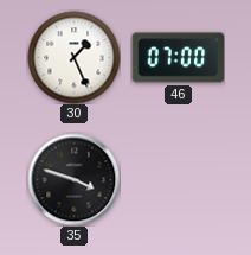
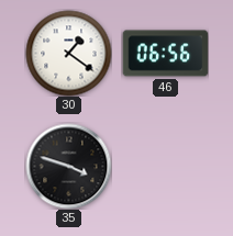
30: 1:26 -> 1:21
46: 07:00 -> 06:56
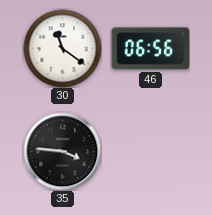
30: 1:21 -> 11:21
35: 3:48 -> 3:46
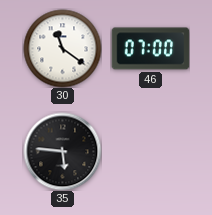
46: 06:56 -> 07:00
35: 3:46 -> 5:46
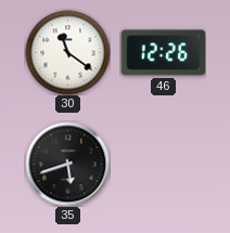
46: 07:00 -> 12:26
35: 5:46 -> 5:42
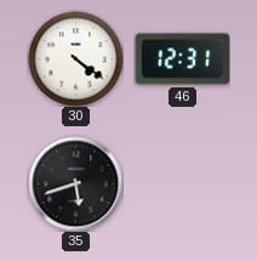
30: 11:21 -> 4:21
46: 12:26 -> 12:31
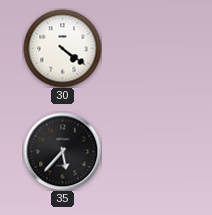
46: 12:31 -> none
35: 5:42 -> 5:37
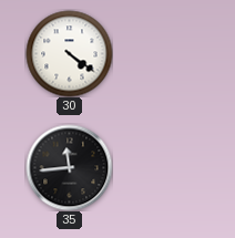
35: 5:37 -> 11:44
